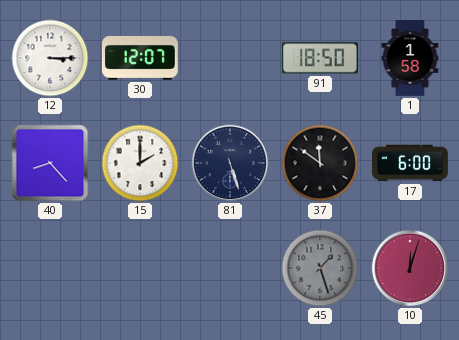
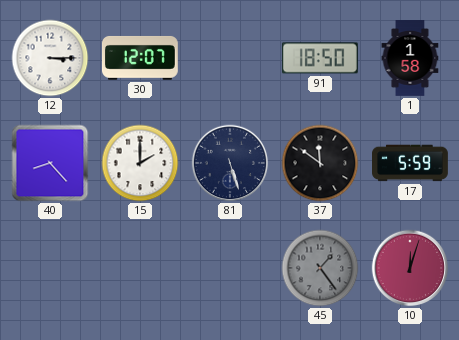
17: 6:00 -> 5:59
45: 1:27 -> 1:24
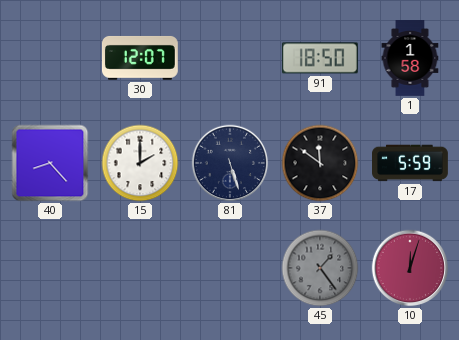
12: 3:15 -> none
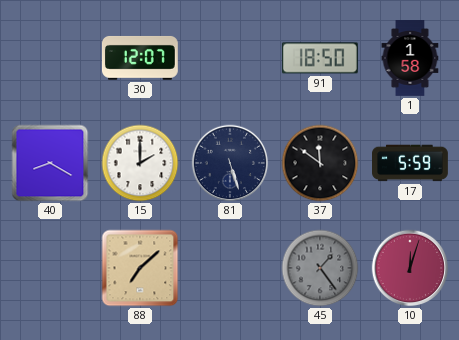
40: 8:23 -> 8:20
88: none -> 7:08
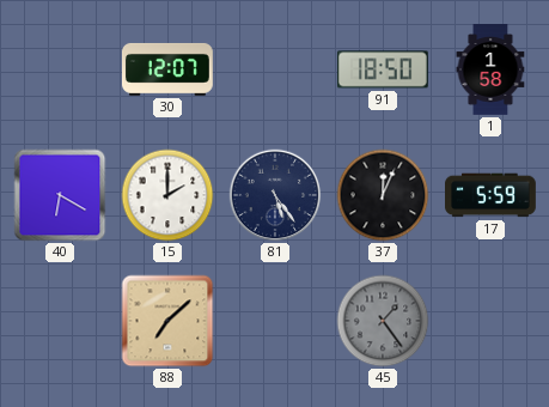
40: 8:20 -> 6:20
81: 5:27 -> 5:24
37: 11:51 -> 12:04
10: 12:03 -> none
